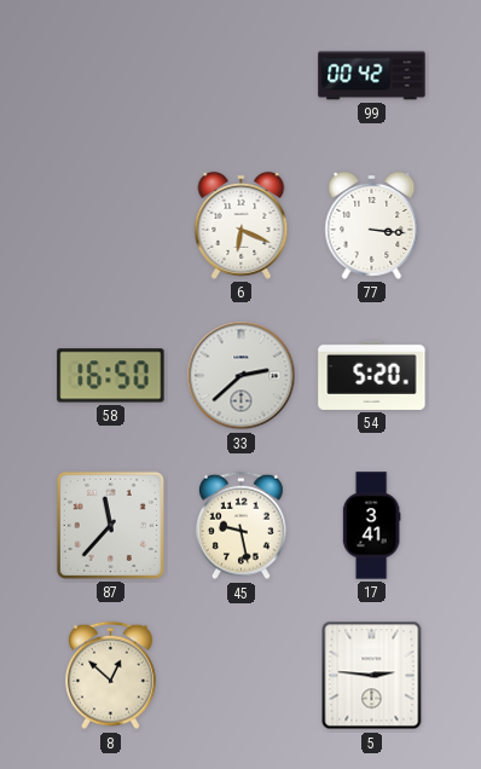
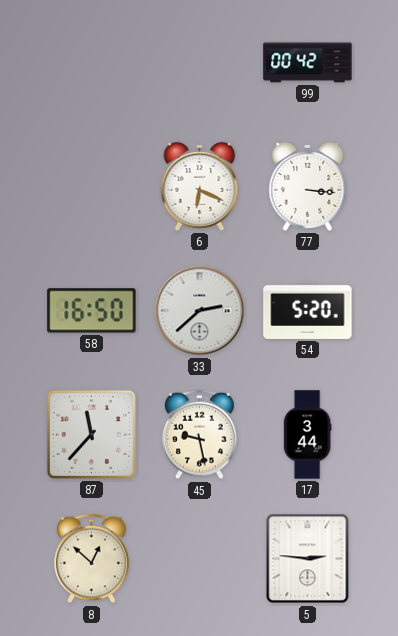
17: 3:41 -> 3:44
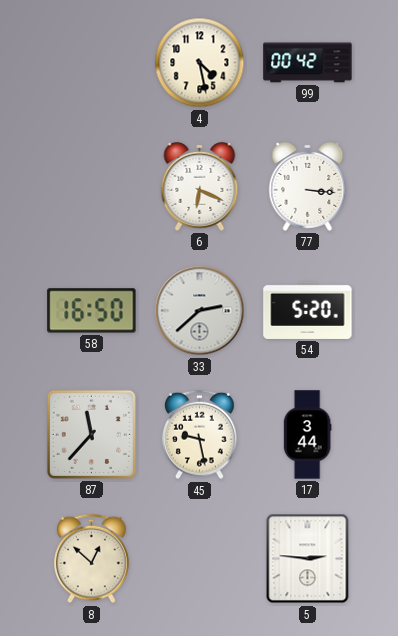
4: none -> 4:28
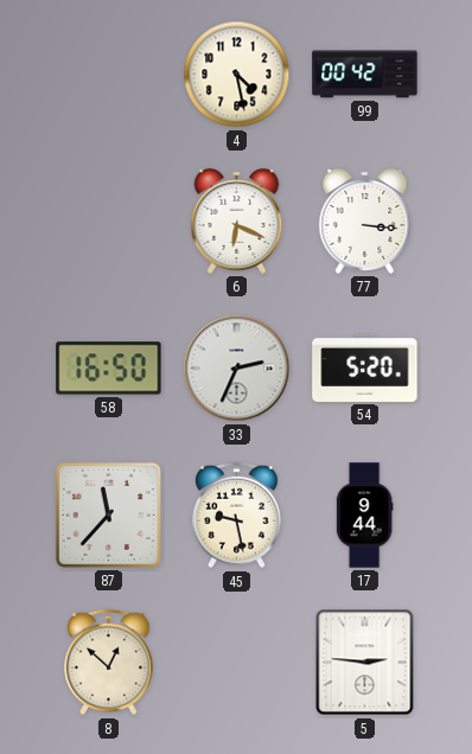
33: 2:38 -> 2:34
17: 3:44 -> 9:44
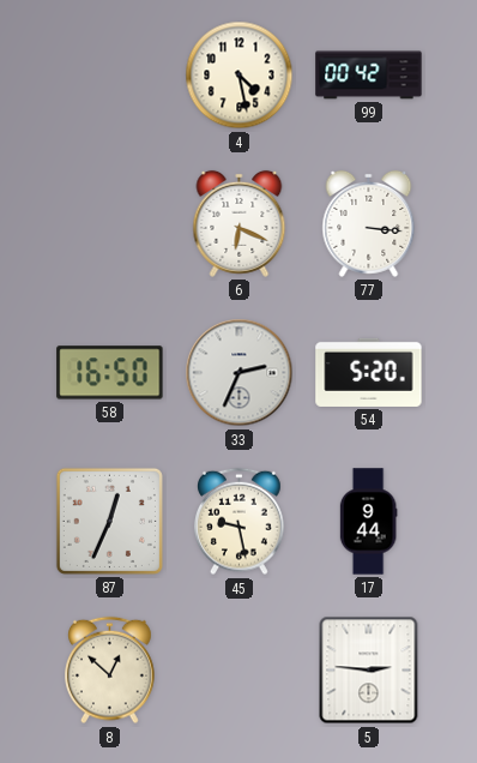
87: 11:37 -> 12:34
